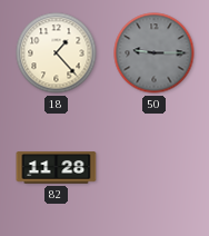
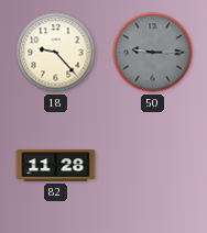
18: 1:23 -> 9:23
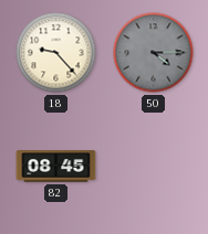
50: 9:15 -> 4:15
82: 11:28 -> 08:45
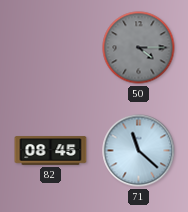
18: 9:23 -> none
71: none -> 11:22
